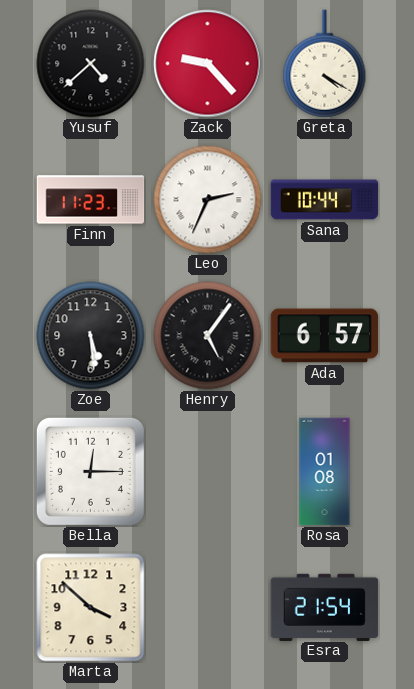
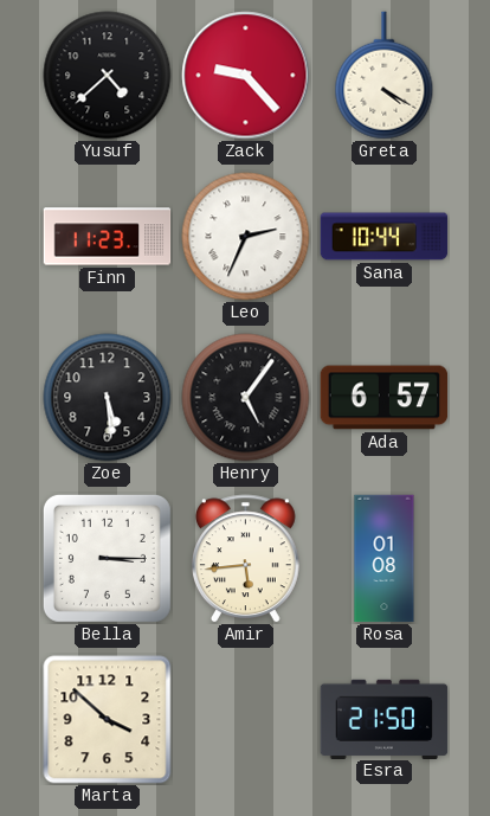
Bella: 12:15 -> 3:15
Amir: none -> 5:44
Esra: 21:54 -> 21:50
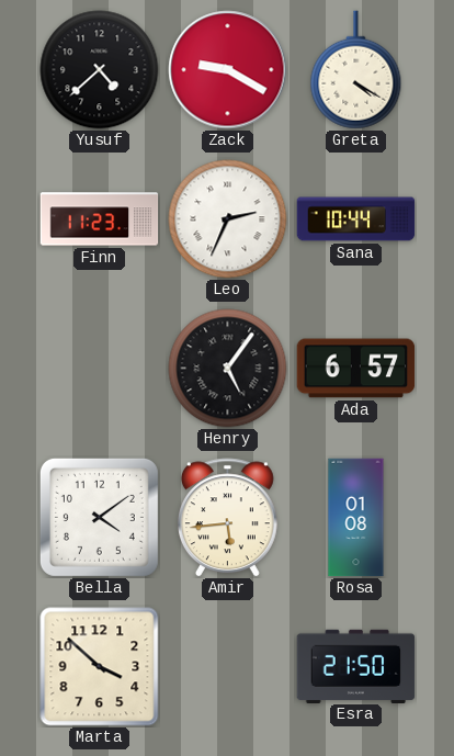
Zack: 9:23 -> 9:20
Zoe: 5:29 -> none
Bella: 3:15 -> 4:09
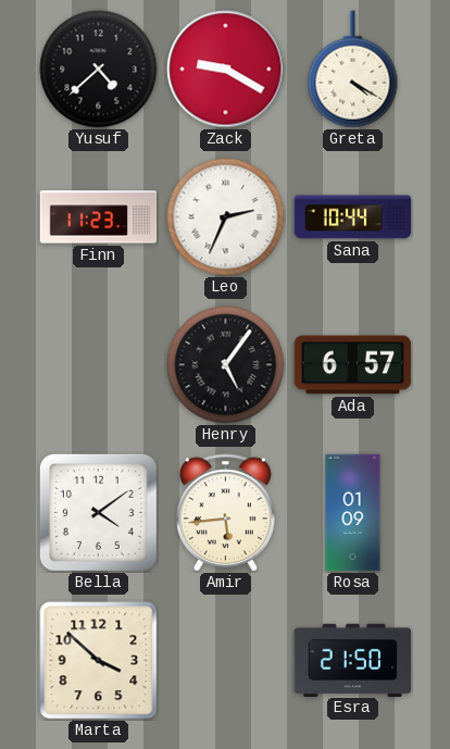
Rosa: 01:08 -> 01:09
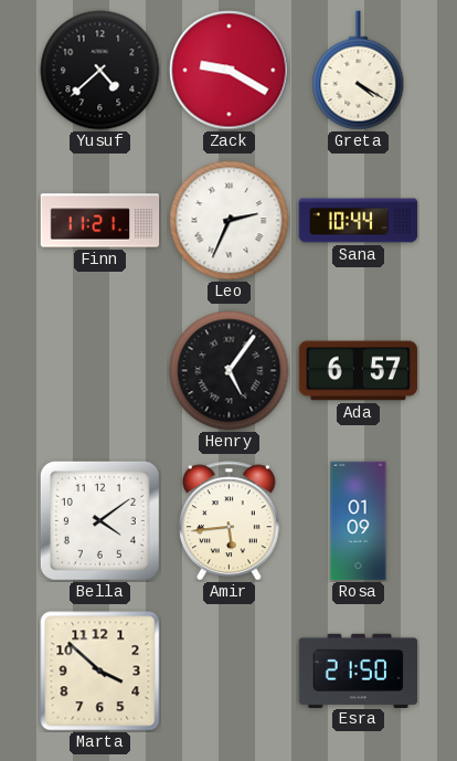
Finn: 11:23 -> 11:21
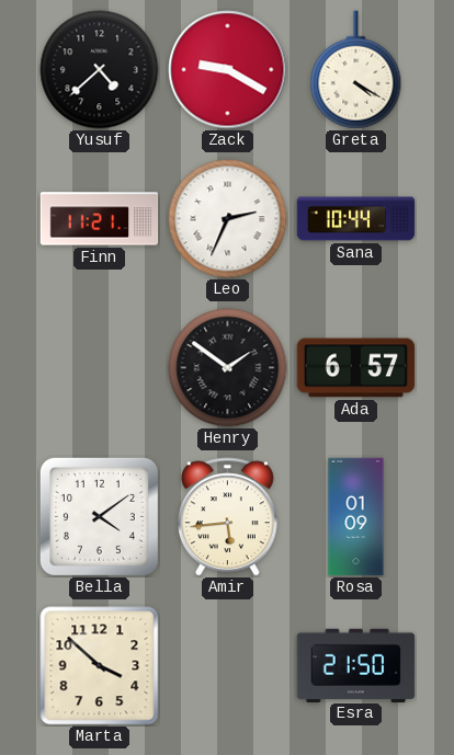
Henry: 5:06 -> 1:51
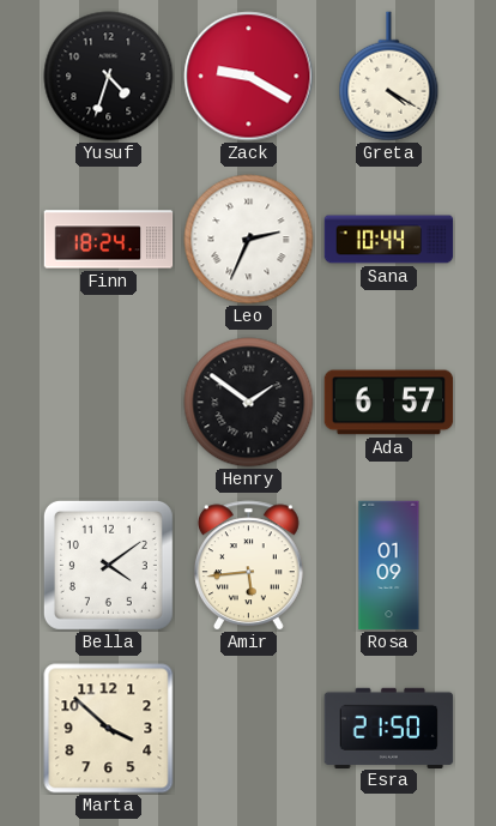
Yusuf: 4:38 -> 4:33
Finn: 11:21 -> 18:24
